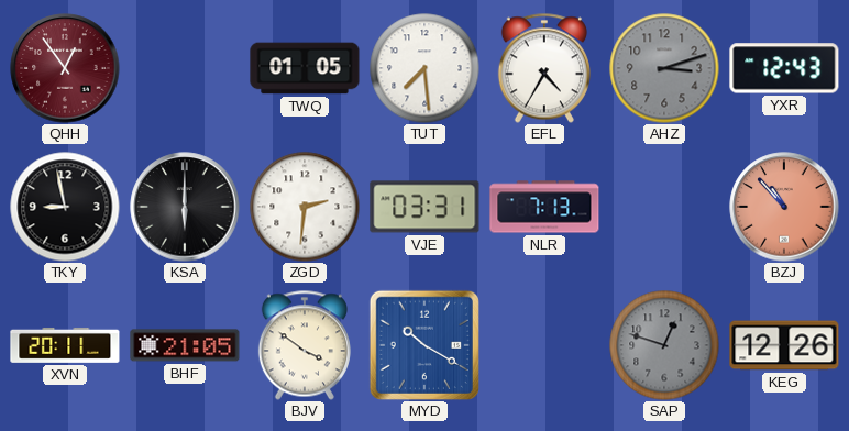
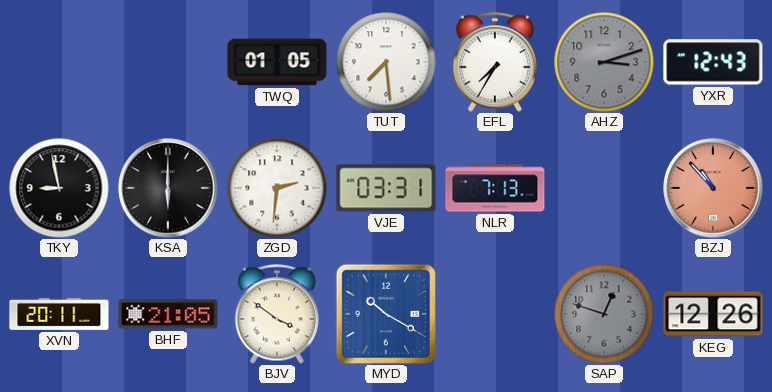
QHH: 12:54 -> none
EFL: 4:35 -> 7:35
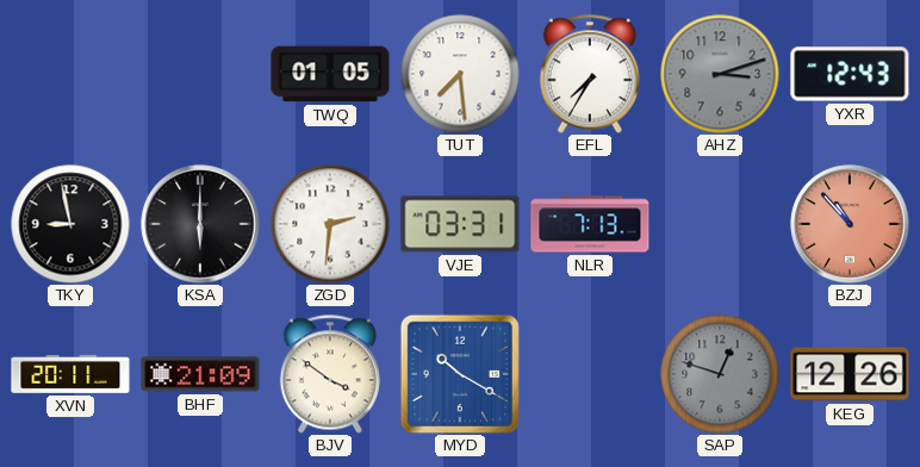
BHF: 21:05 -> 21:09
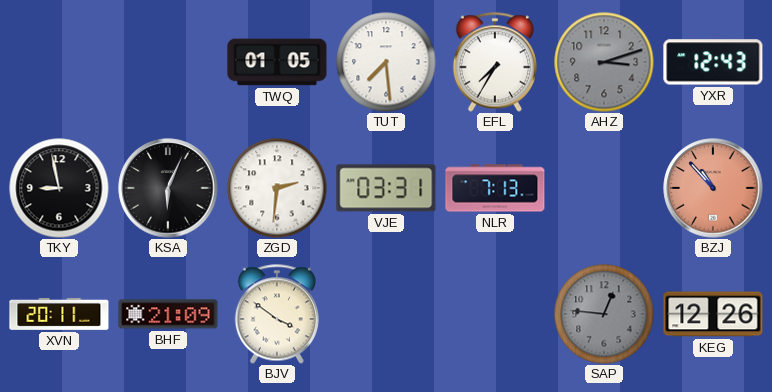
KSA: 6:00 -> 6:04
MYD: 10:20 -> none
SAP: 12:48 -> 12:46
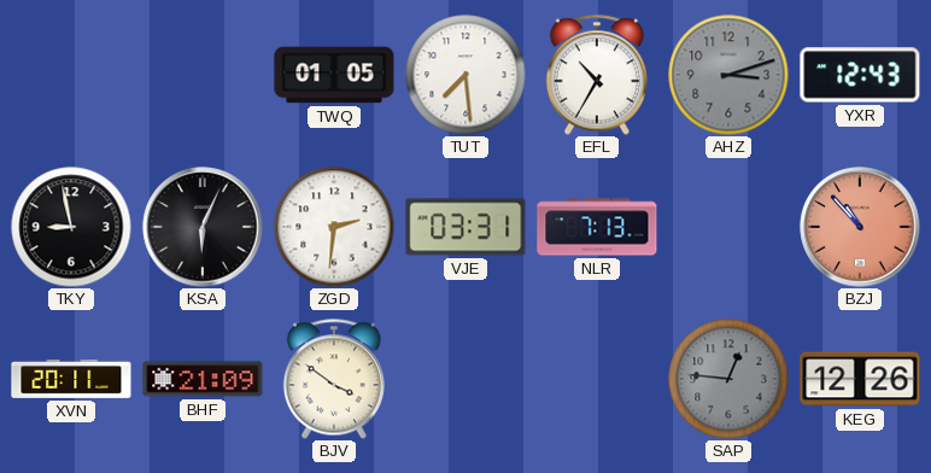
EFL: 7:35 -> 10:35
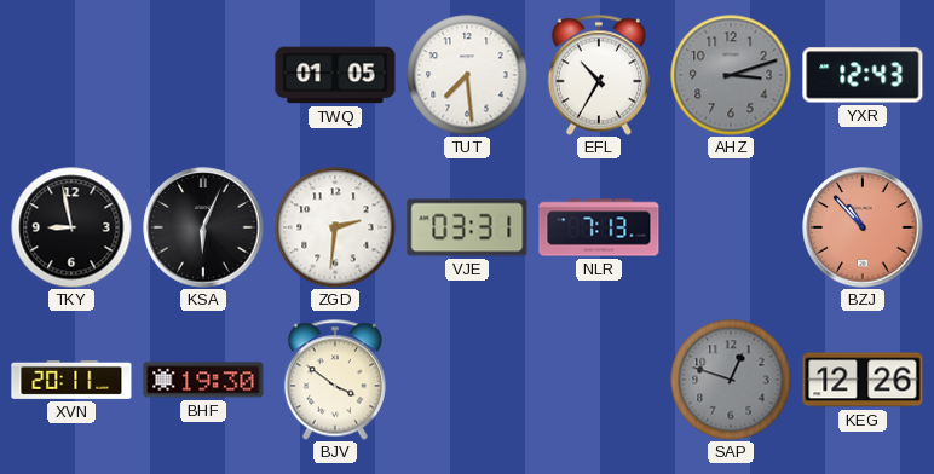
BHF: 21:09 -> 19:30
SAP: 12:46 -> 12:48
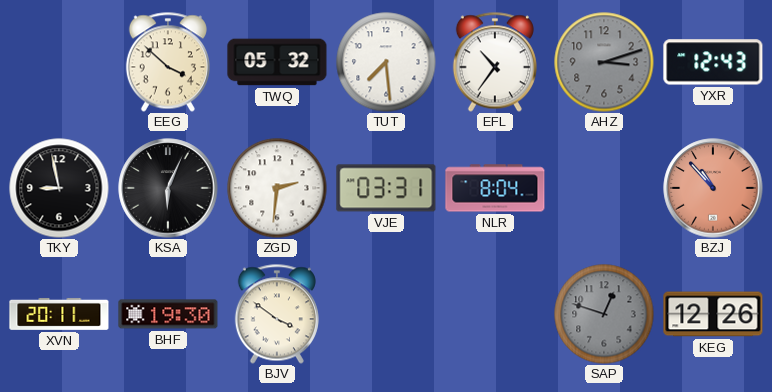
EEG: none -> 3:52
TWQ: 01:05 -> 05:32
EFL: 10:35 -> 10:36
NLR: 7:13 -> 8:04
